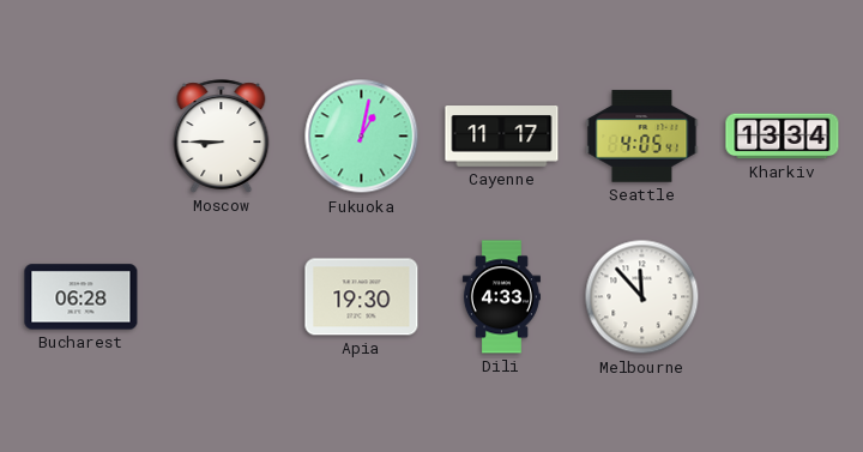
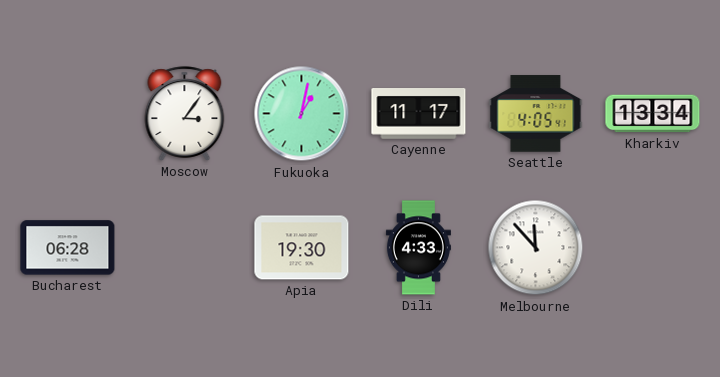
Moscow: 8:45 -> 3:06
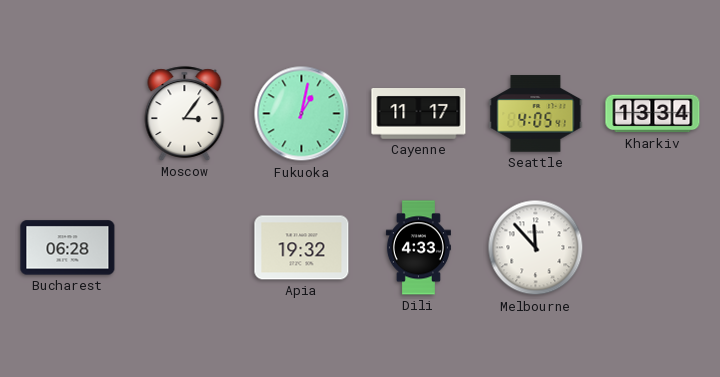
Apia: 19:30 -> 19:32
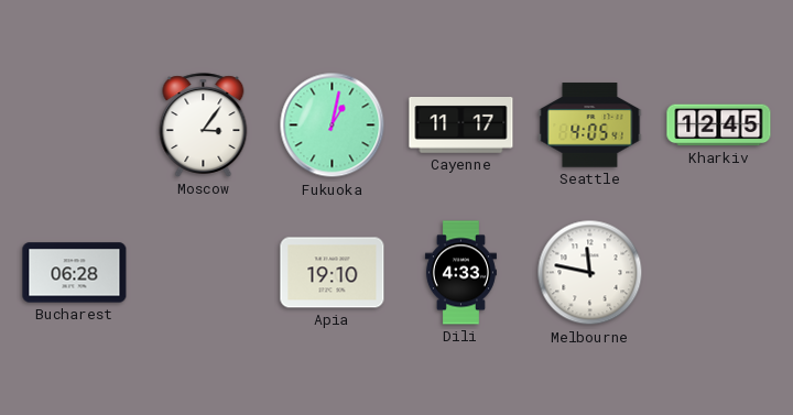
Kharkiv: 13:34 -> 12:45
Apia: 19:32 -> 19:10
Melbourne: 11:53 -> 11:47
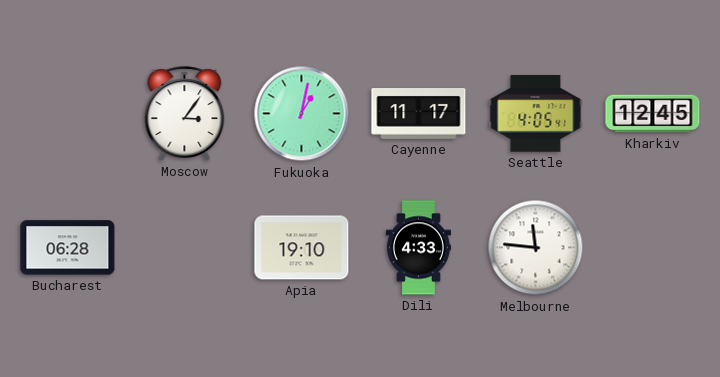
Melbourne: 11:47 -> 11:46
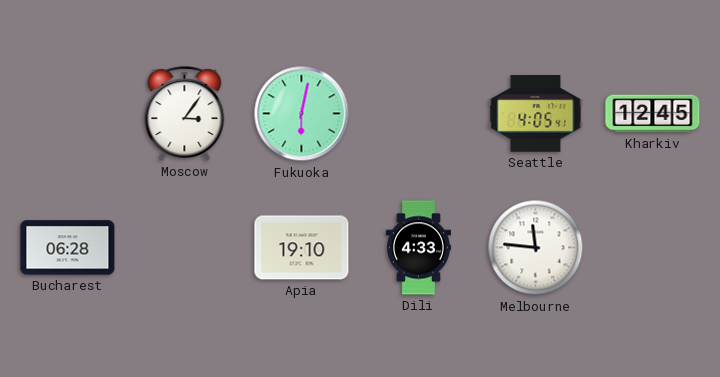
Fukuoka: 1:02 -> 6:02
Cayenne: 11:17 -> none
